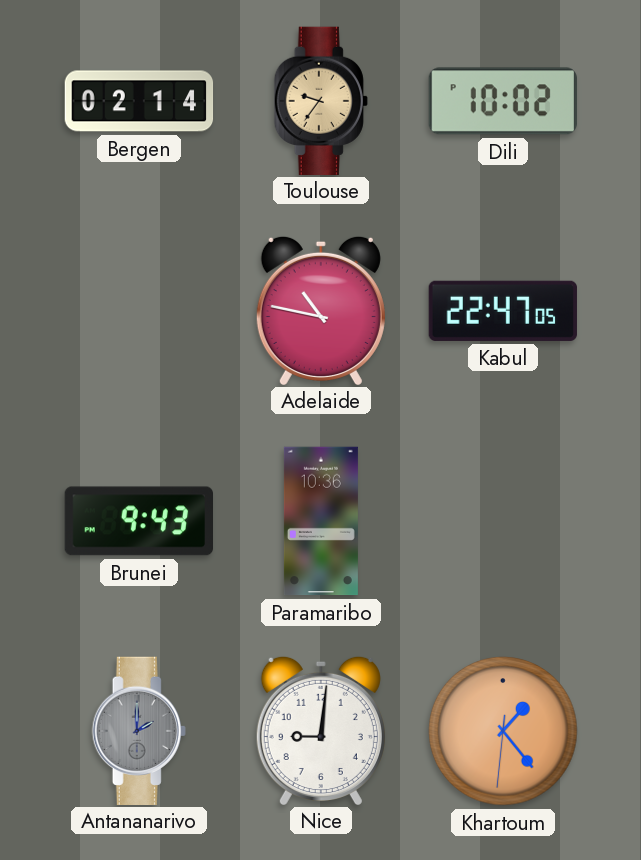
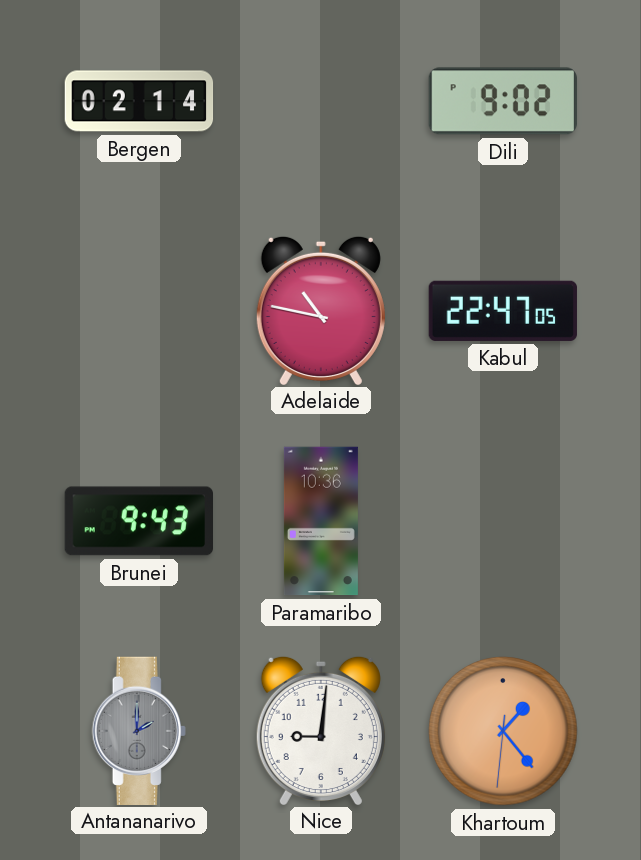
Toulouse: 9:36 -> none
Dili: 10:02 -> 9:02
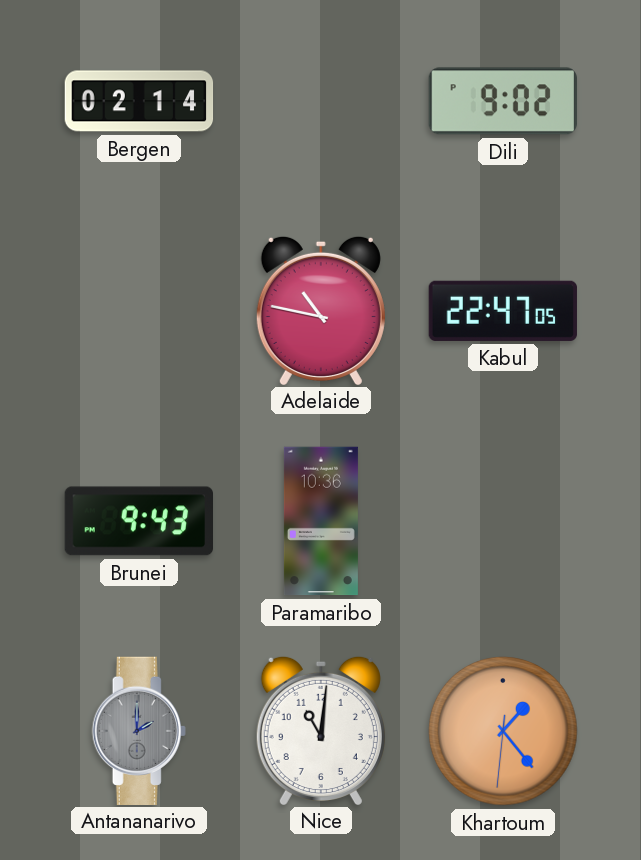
Nice: 9:01 -> 11:01
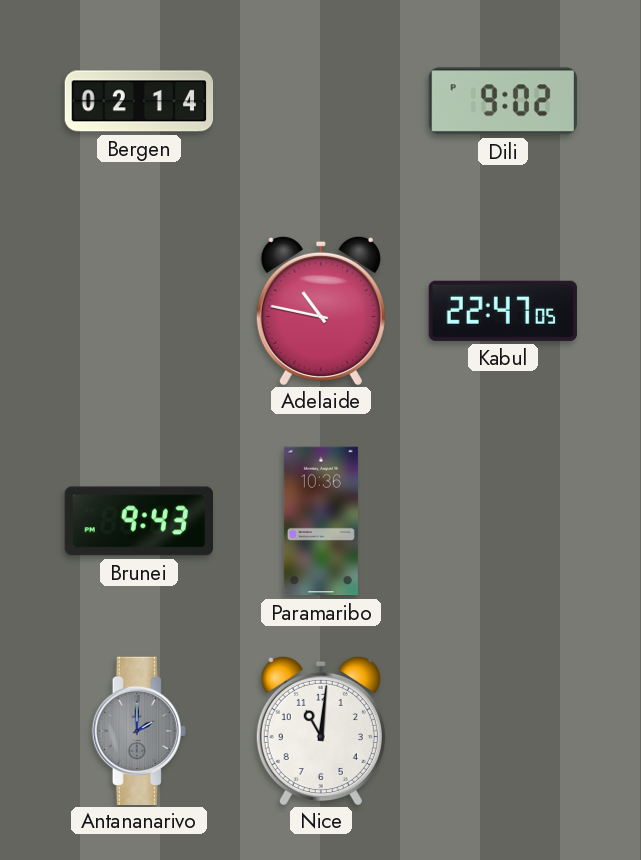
Khartoum: 1:23 -> none
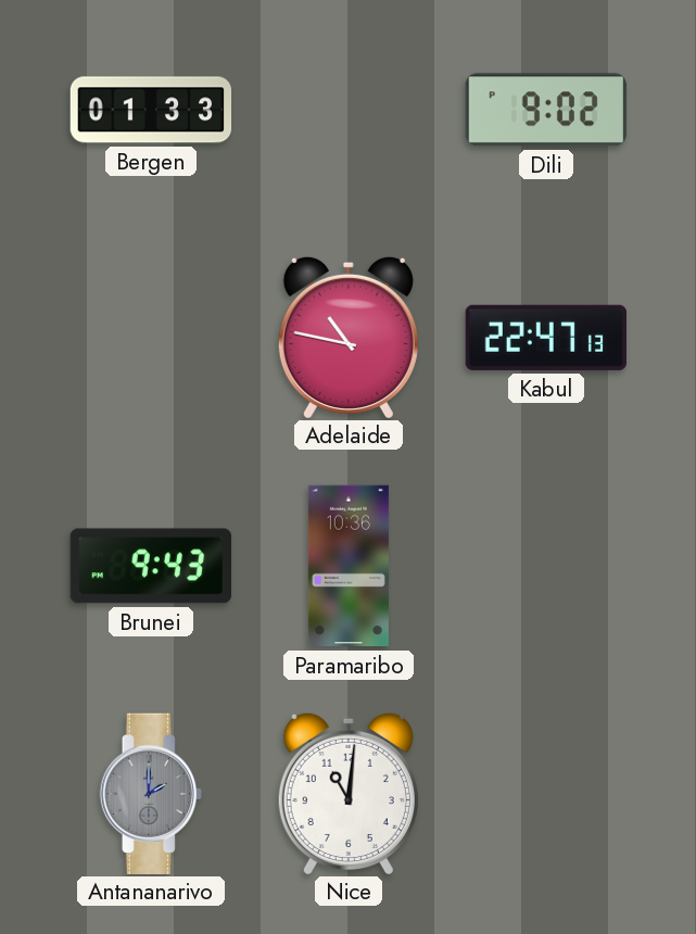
Bergen: 02:14 -> 01:33
Kabul: 22:47:05 -> 22:47:13
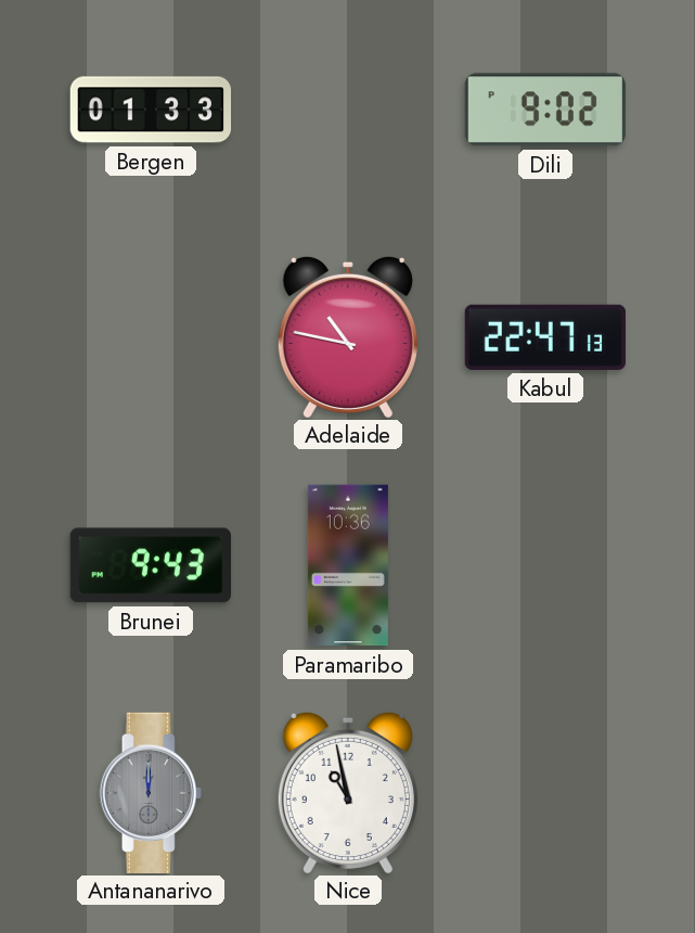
Antananarivo: 2:00 -> 12:00
Nice: 11:01 -> 10:58
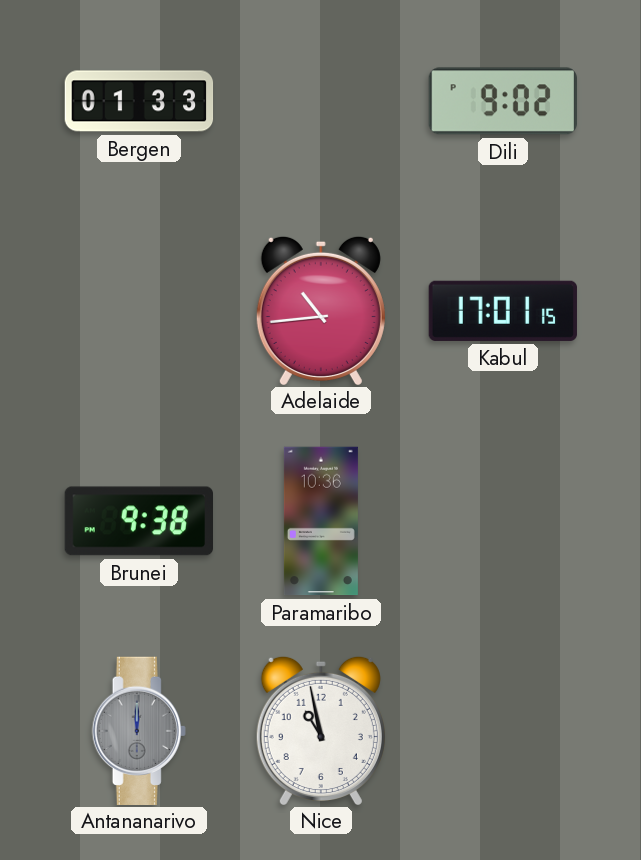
Adelaide: 10:47 -> 10:44
Kabul: 22:47 -> 17:01
Brunei: 9:43 -> 9:38
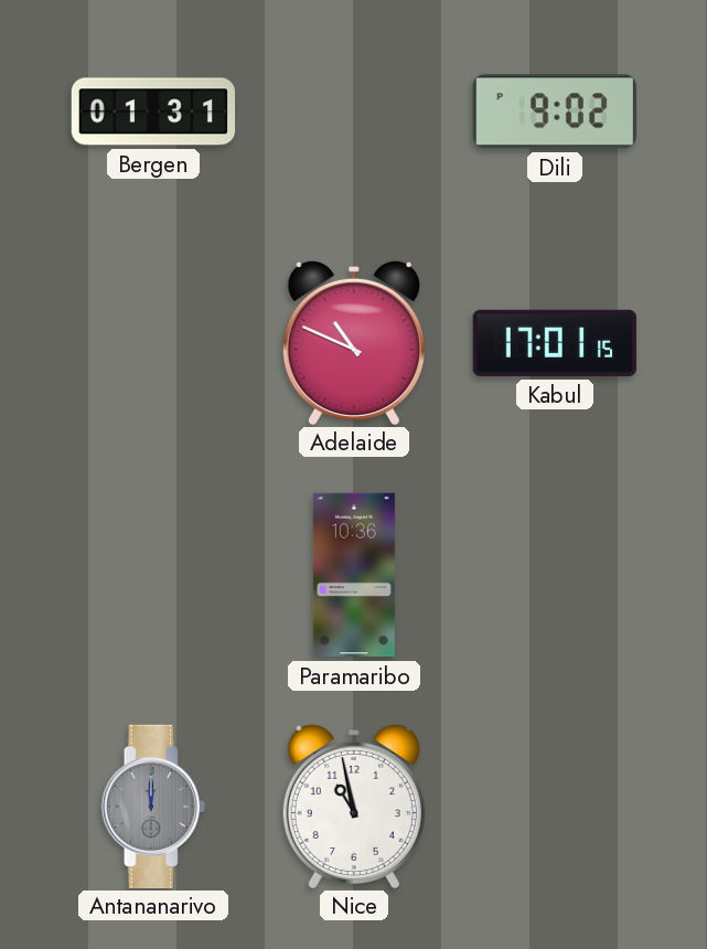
Bergen: 01:33 -> 01:31
Adelaide: 10:44 -> 10:49
Brunei: 9:38 -> none
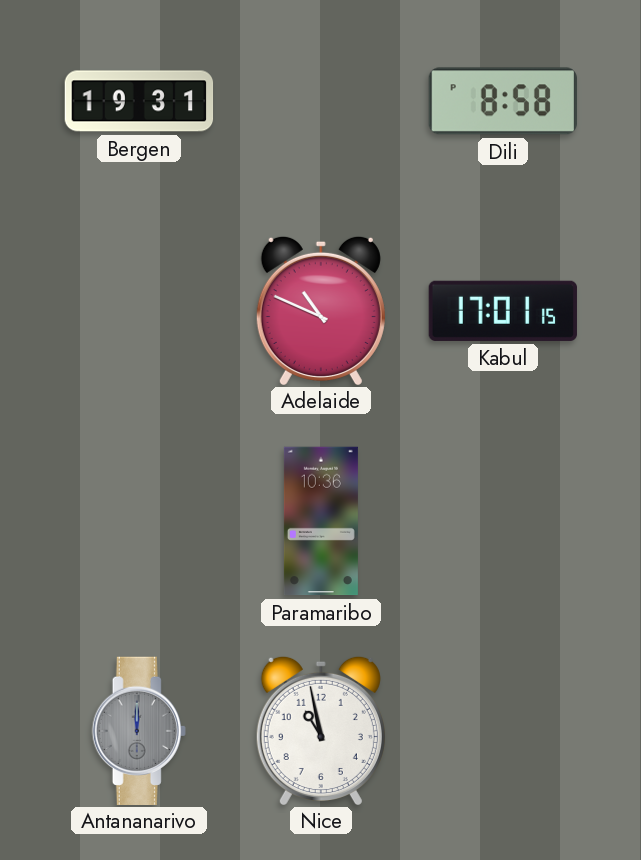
Bergen: 01:31 -> 19:31
Dili: 9:02 -> 8:58
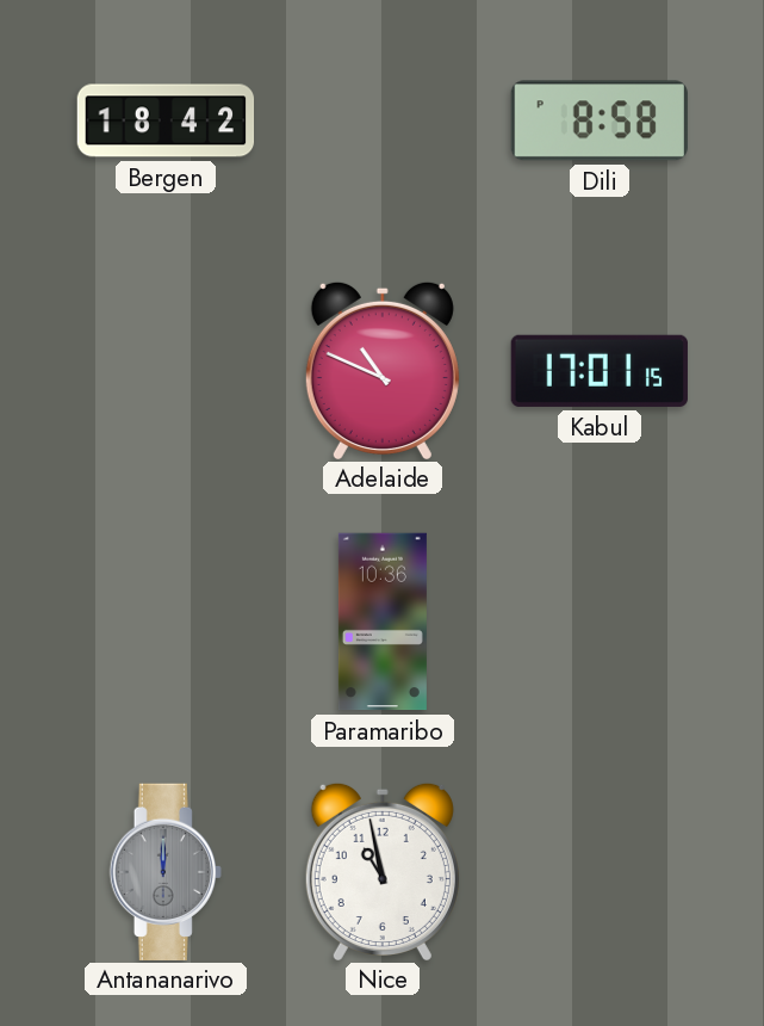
Bergen: 19:31 -> 18:42
